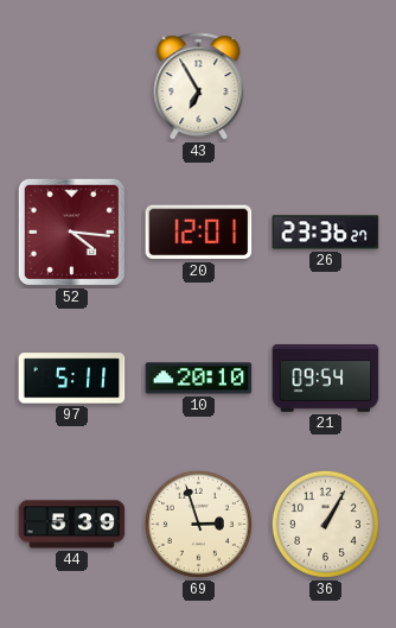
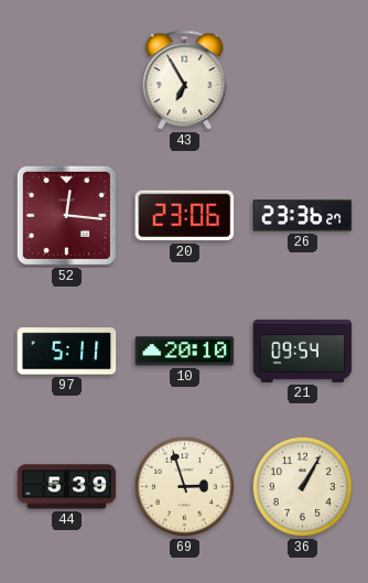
52: 4:16 -> 12:16
20: 12:01 -> 23:06
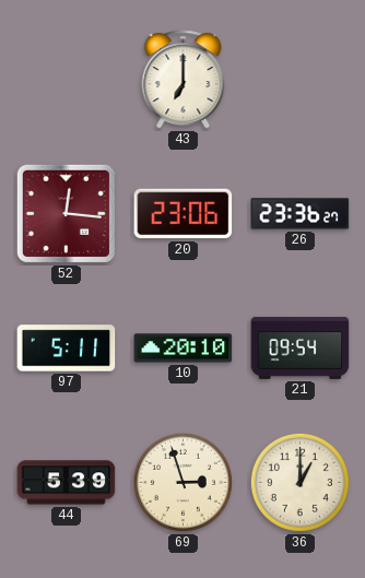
43: 6:55 -> 7:00
36: 1:05 -> 1:00
